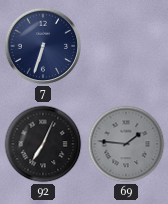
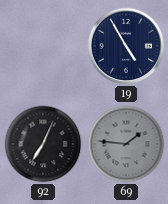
7: 6:33 -> none
19: none -> 4:55
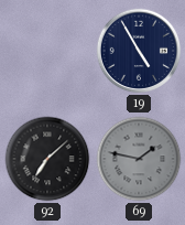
92: 7:04 -> 7:08
69: 1:46 -> 1:47
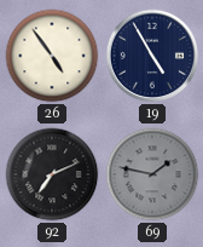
26: none -> 4:54
92: 7:08 -> 7:11
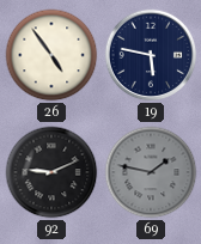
19: 4:55 -> 5:47
92: 7:11 -> 9:11
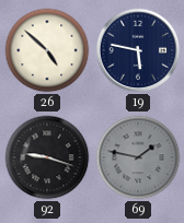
26: 4:54 -> 4:52
92: 9:11 -> 9:18
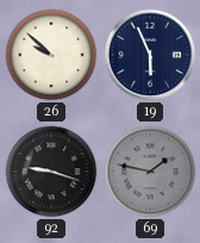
26: 4:52 -> 9:52
19: 5:47 -> 5:56
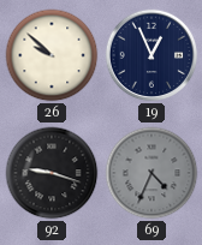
19: 5:56 -> 12:56
69: 1:47 -> 4:34
